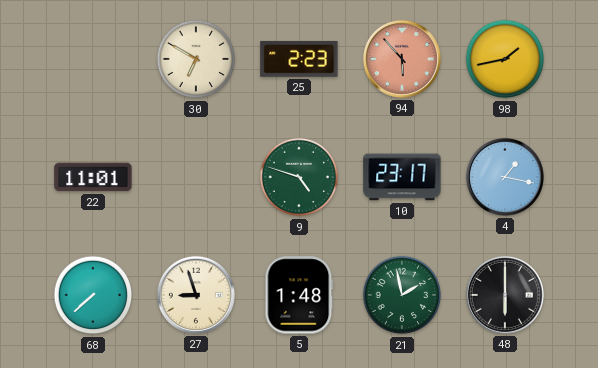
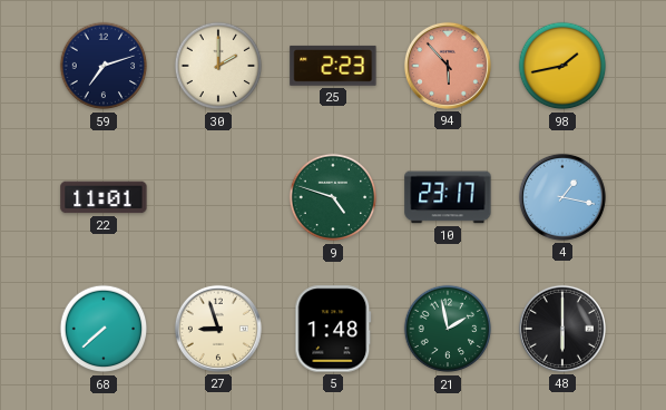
59: none -> 7:12
30: 6:50 -> 2:00
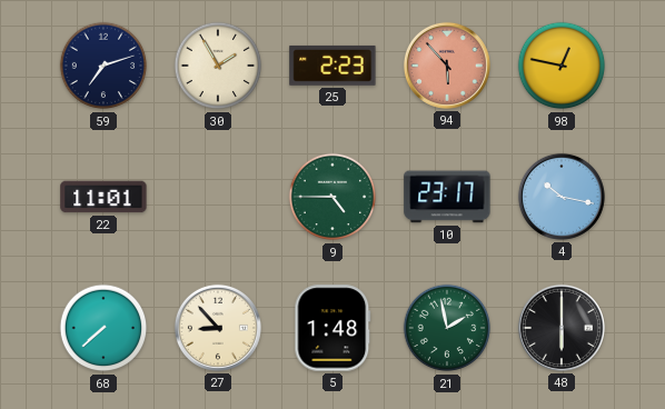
30: 2:00 -> 1:55
98: 1:43 -> 12:47
9: 4:48 -> 4:45
4: 1:17 -> 10:17
27: 8:57 -> 8:53
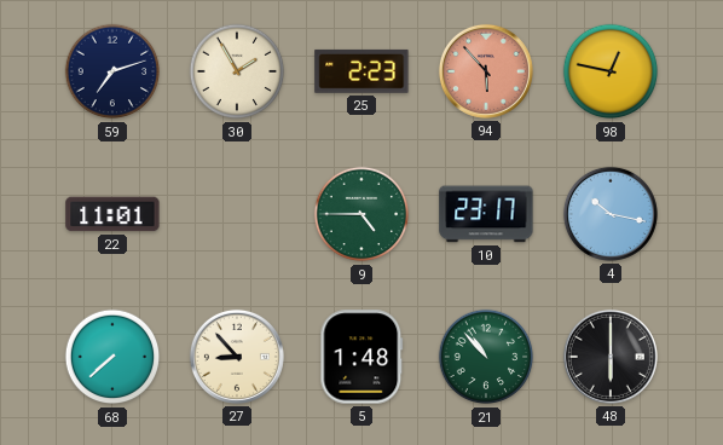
21: 1:58 -> 10:53
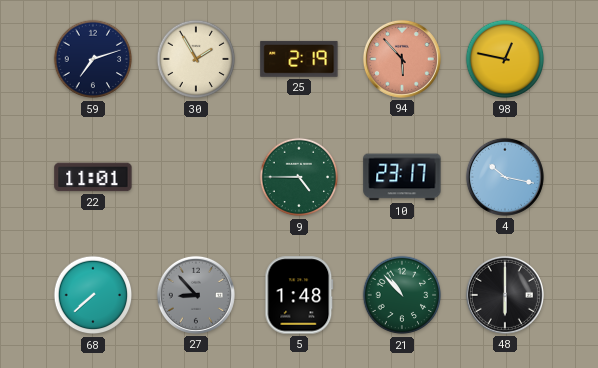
25: 2:23 -> 2:19
27 dial: cream -> grey
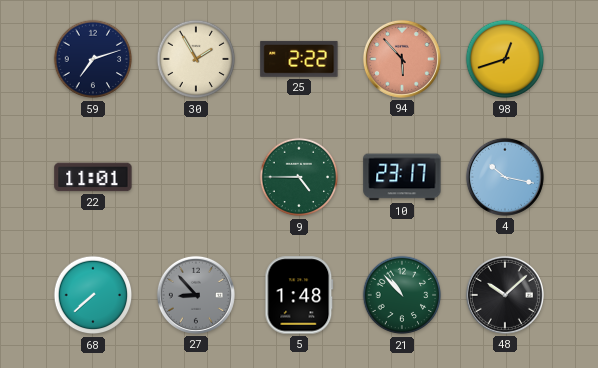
25: 2:19 -> 2:22
98: 12:47 -> 12:42
48: 6:00 -> 10:08
